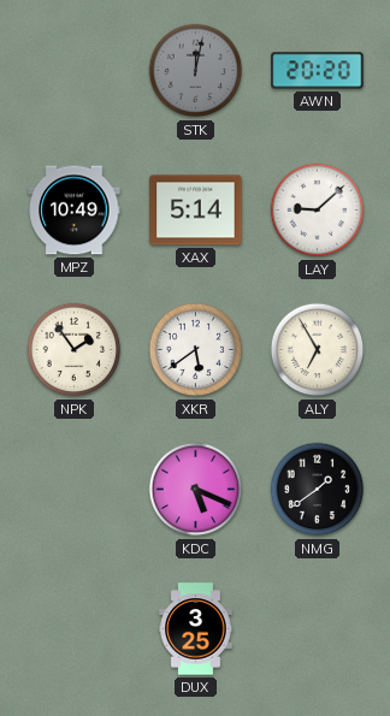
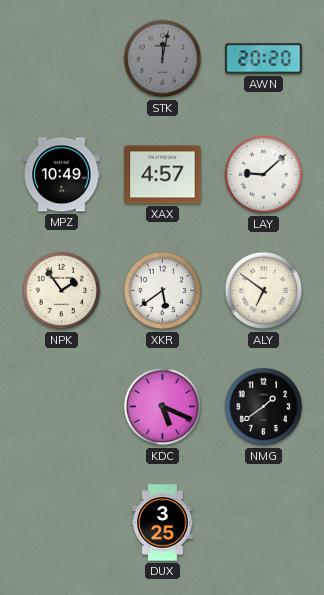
XAX: 5:14 -> 4:57
ALY: 6:55 -> 6:51
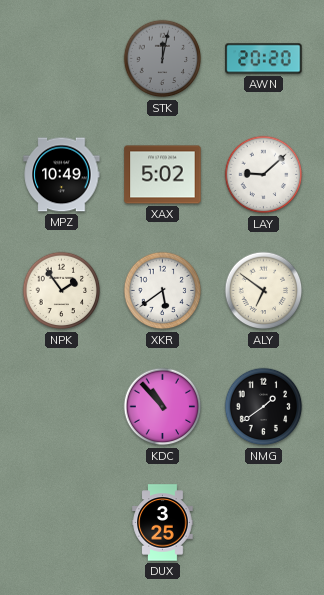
XAX: 4:57 -> 5:02
KDC: 5:19 -> 10:53
